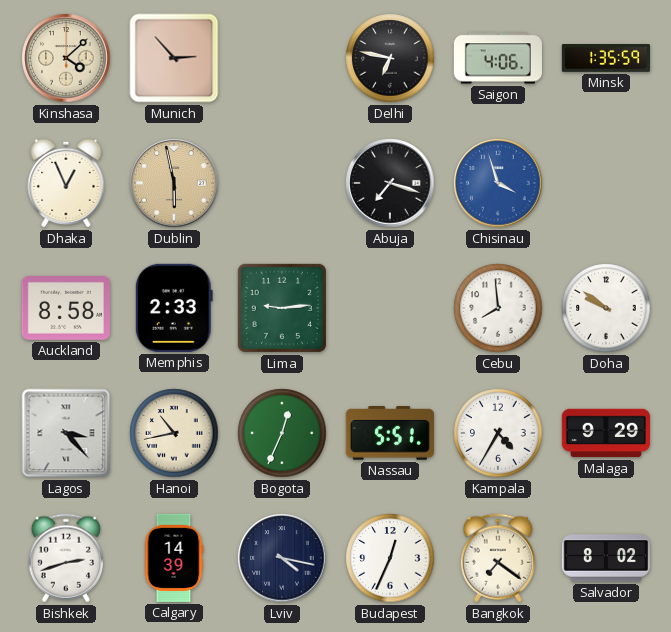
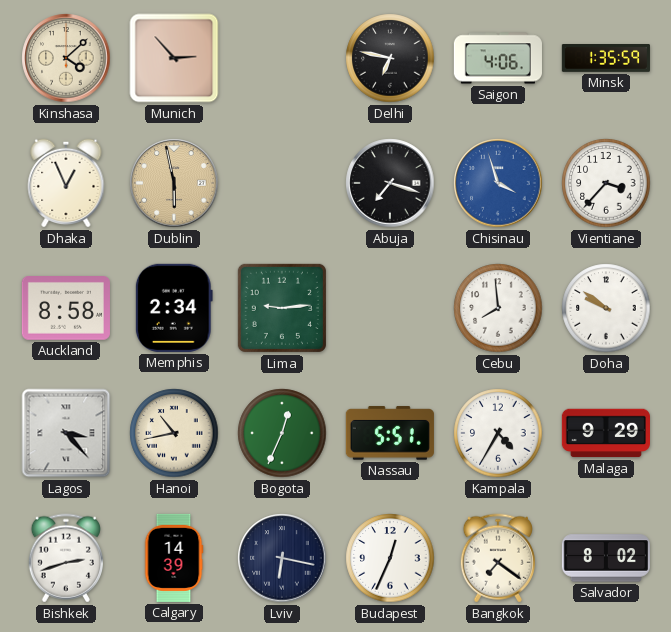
Vientiane: none -> 3:37
Memphis: 2:33 -> 2:34
Lviv: 4:17 -> 6:17
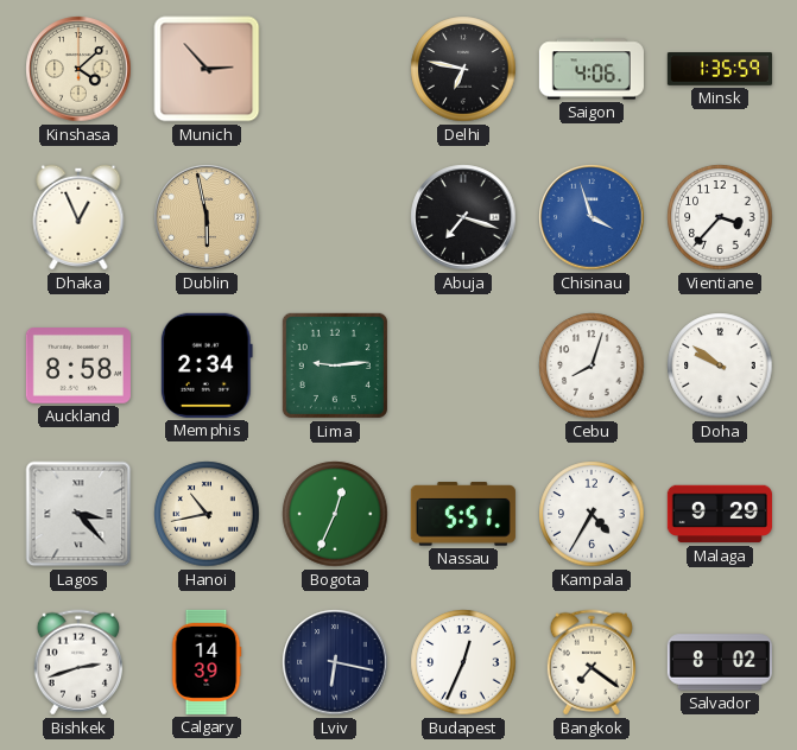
Cebu: 7:59 -> 8:03
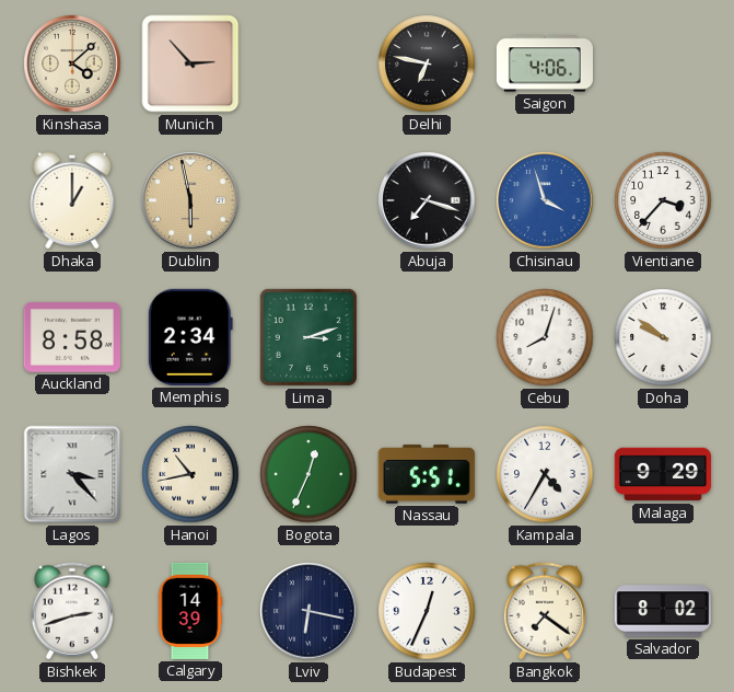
Minsk: 1:35 -> none
Dhaka: 12:56 -> 1:00
Lima: 9:14 -> 3:12
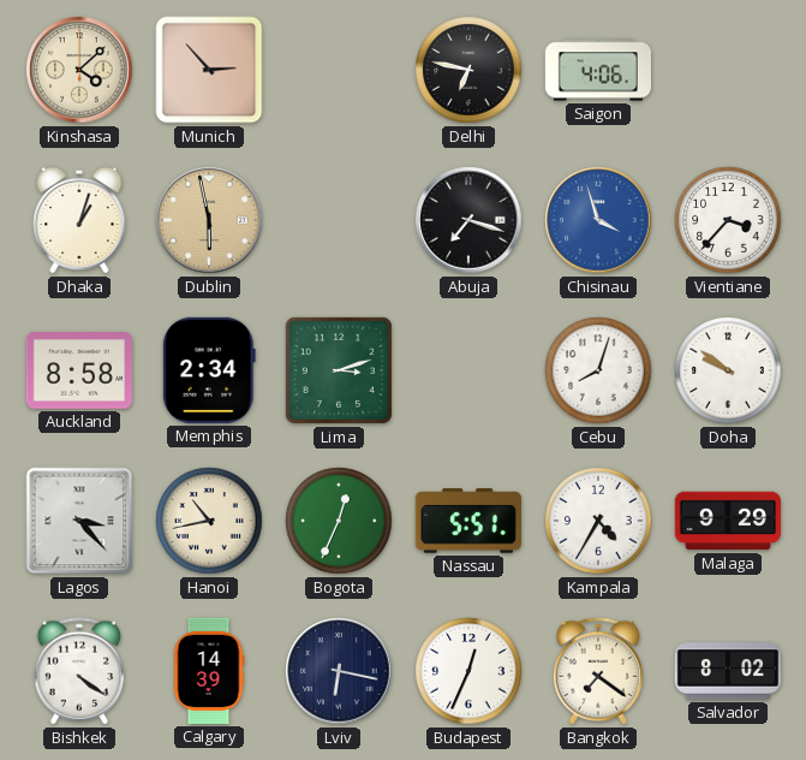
Dhaka: 1:00 -> 1:03
Bishkek: 2:42 -> 4:21
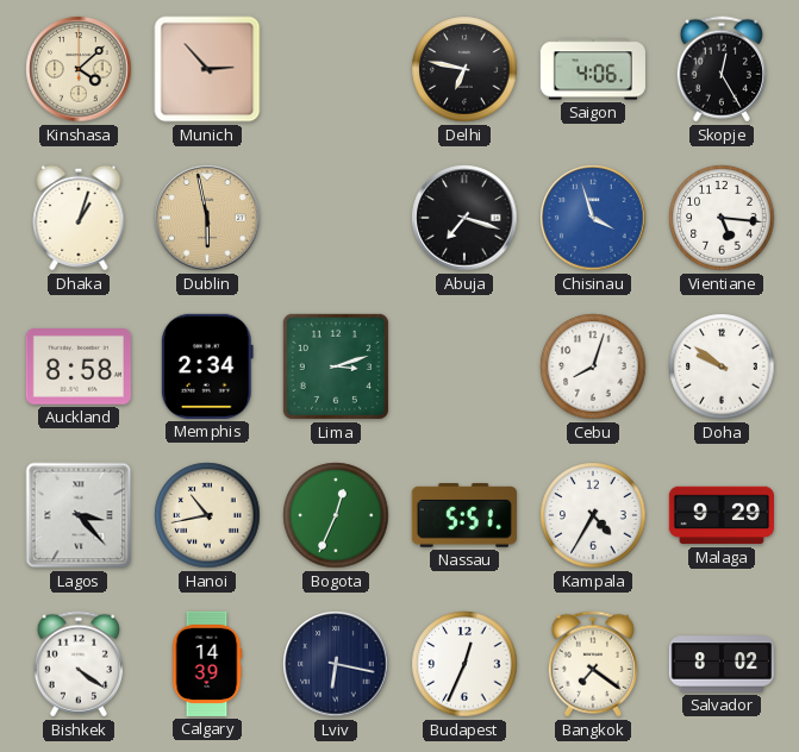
Skopje: none -> 12:25
Vientiane: 3:37 -> 5:16
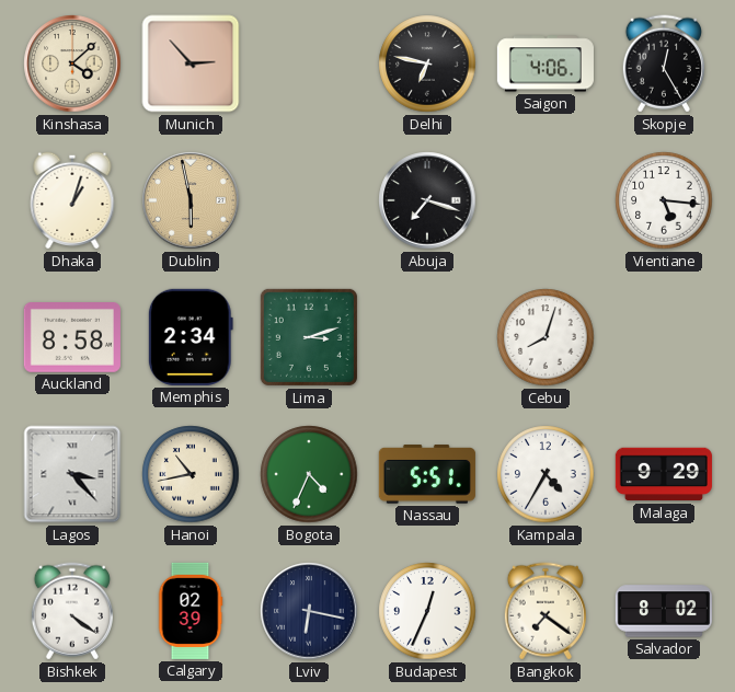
Chisinau: 3:57 -> none
Doha: 9:51 -> none
Bogota: 12:34 -> 4:34
Calgary: 14:39 -> 02:39
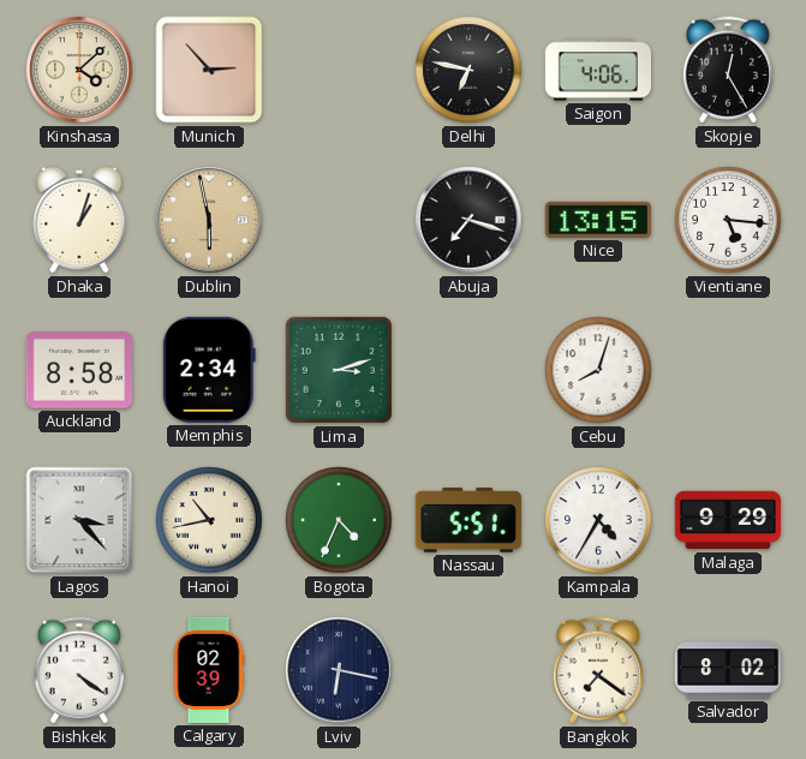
Nice: none -> 13:15
Budapest: 12:34 -> none
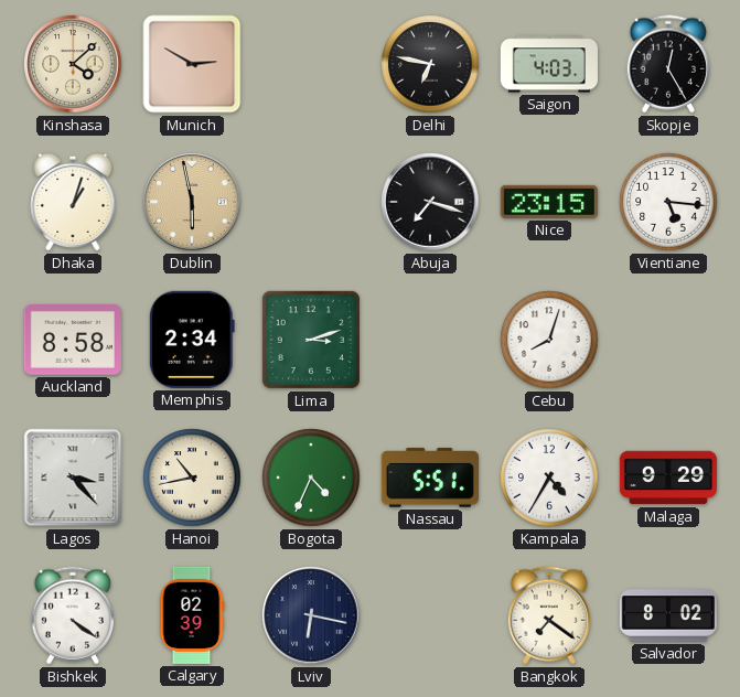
Munich: 2:53 -> 2:50
Saigon: 4:06 -> 4:03
Nice: 13:15 -> 23:15
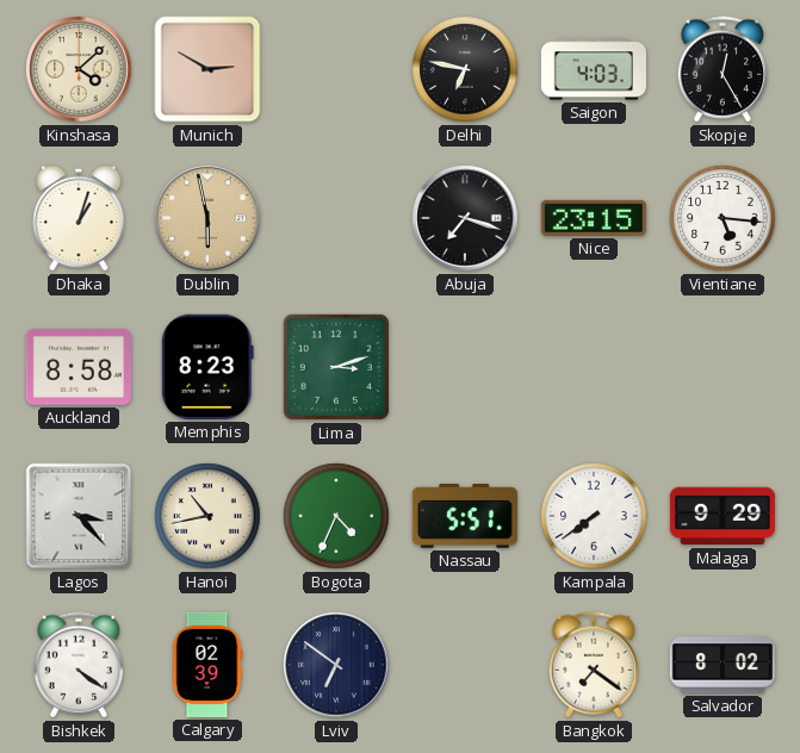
Memphis: 2:34 -> 8:23
Cebu: 8:03 -> none
Kampala: 4:35 -> 7:39
Lviv: 6:17 -> 6:51
